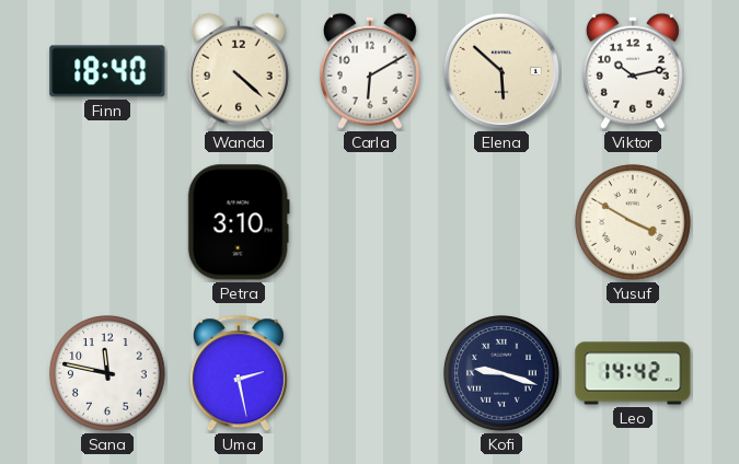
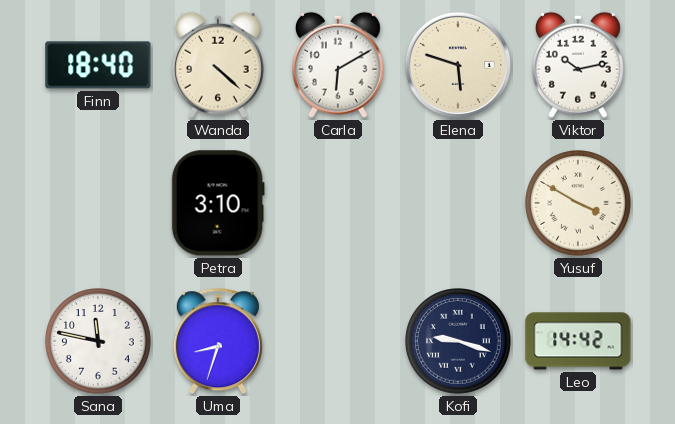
Elena: 5:52 -> 5:48
Uma: 2:28 -> 8:33
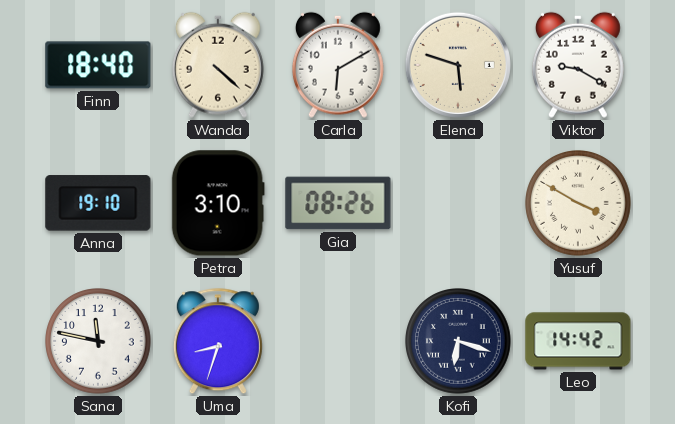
Viktor: 10:13 -> 9:20
Anna: none -> 19:10
Gia: none -> 08:26
Kofi: 9:18 -> 6:18
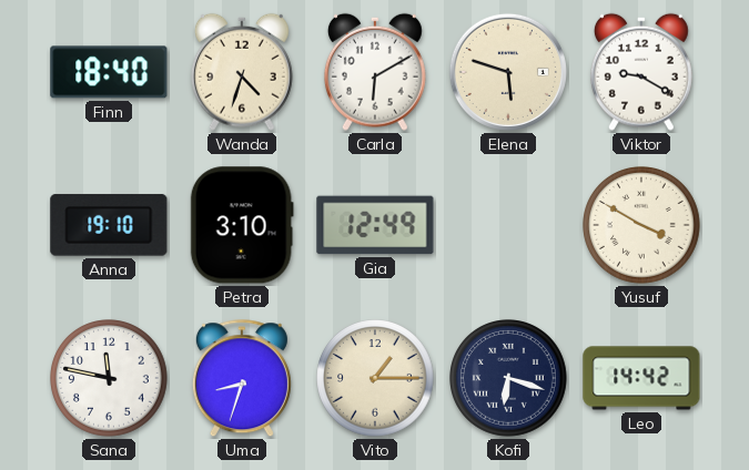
Wanda: 4:22 -> 4:33
Gia: 08:26 -> 12:49
Vito: none -> 1:15
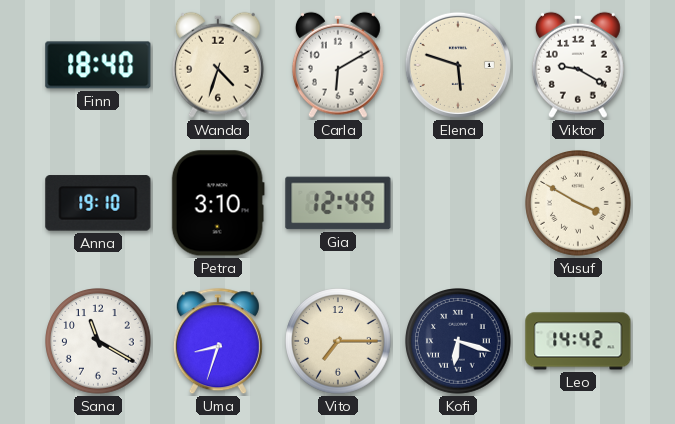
Sana: 11:47 -> 11:20
Vito: 1:15 -> 7:15
